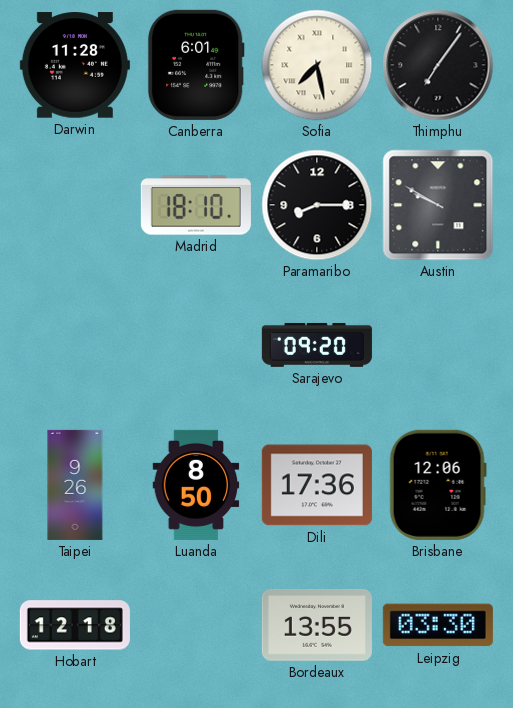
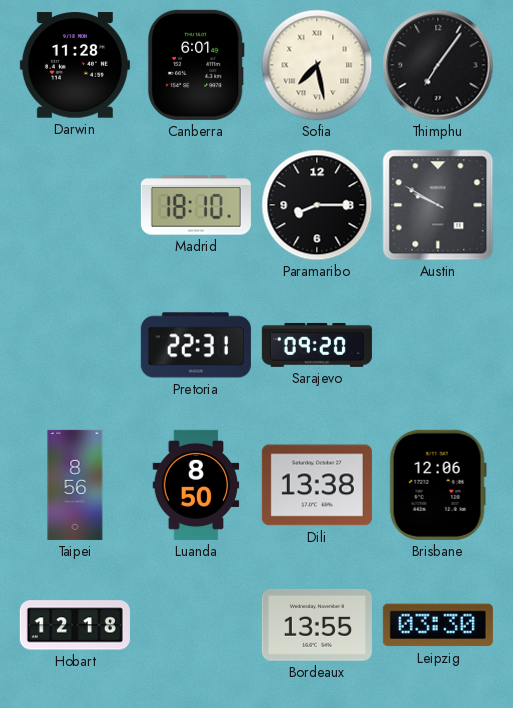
Pretoria: none -> 22:31
Taipei: 9:26 -> 8:56
Dili: 17:36 -> 13:38
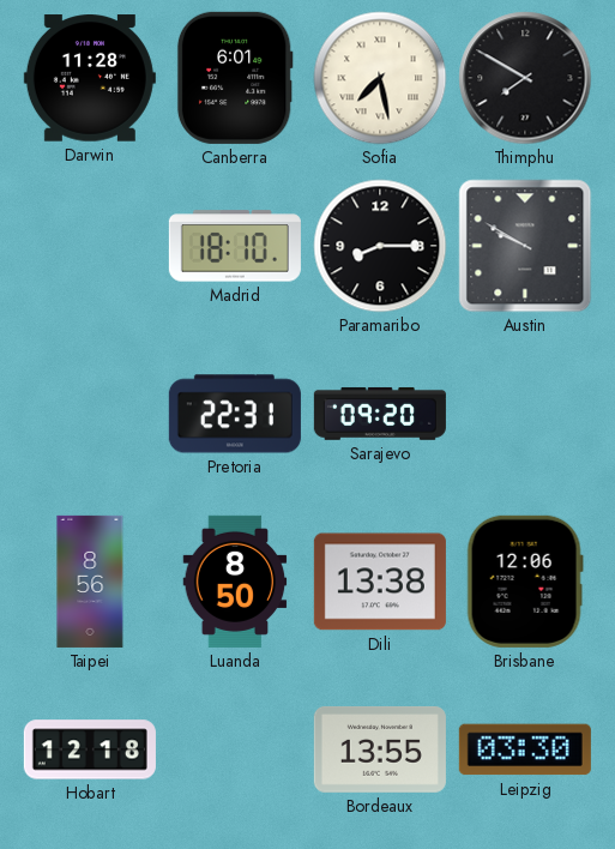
Thimphu: 7:06 -> 7:50
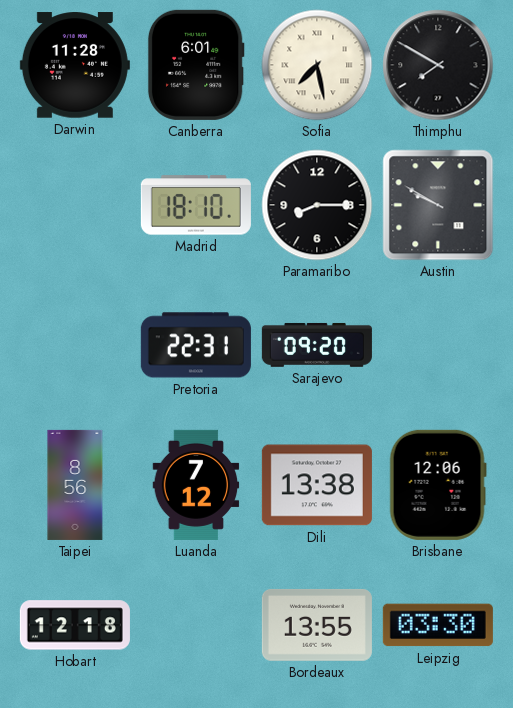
Luanda: 8:50 -> 7:12
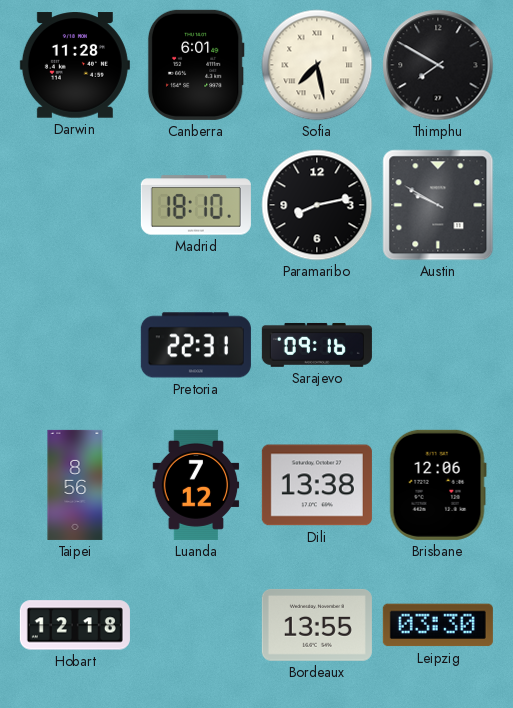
Paramaribo: 8:15 -> 8:13
Sarajevo: 09:20 -> 09:16
